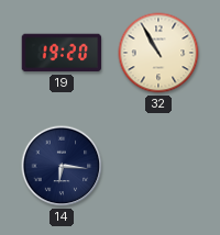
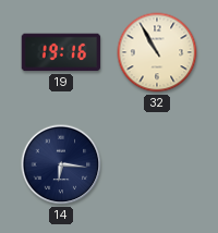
19: 19:20 -> 19:16
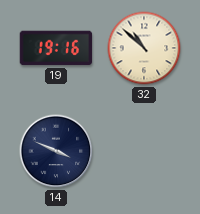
32: 10:55 -> 10:52
14: 6:16 -> 3:49
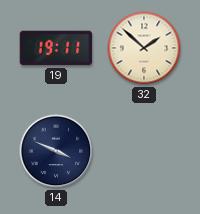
19: 19:16 -> 19:11
32: 10:52 -> 1:52
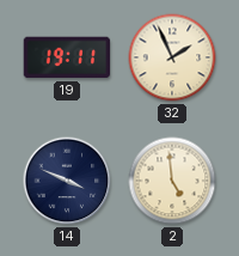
32: 1:52 -> 1:56
2: none -> 4:59
